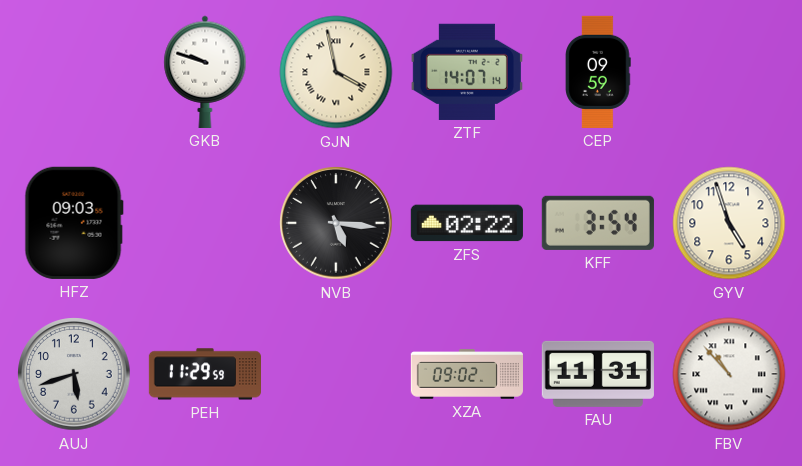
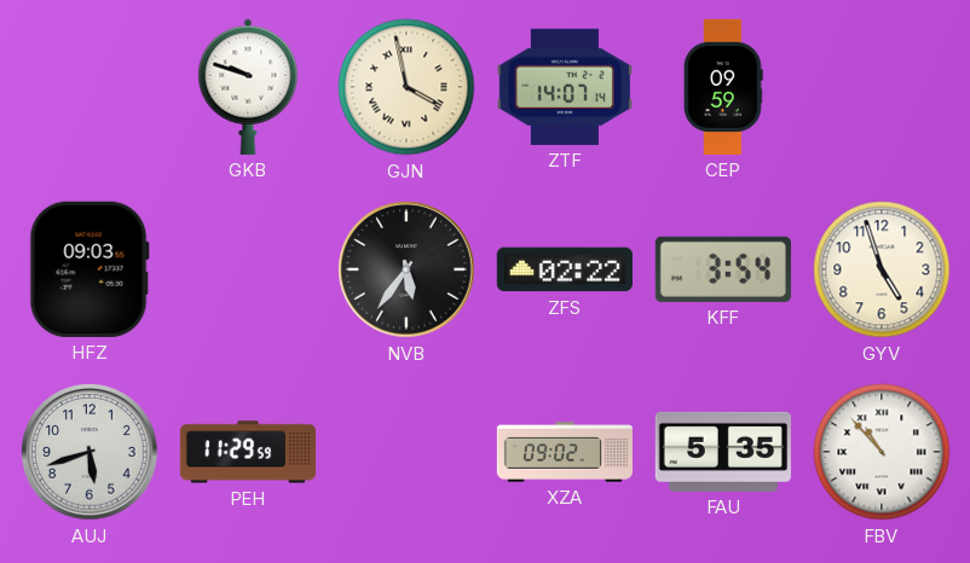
NVB: 5:16 -> 5:36
FAU: 11:31 -> 5:35
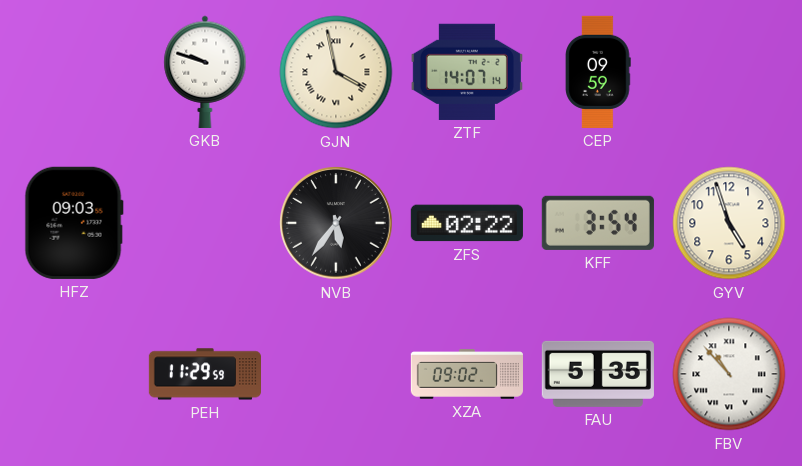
AUJ: 5:42 -> none
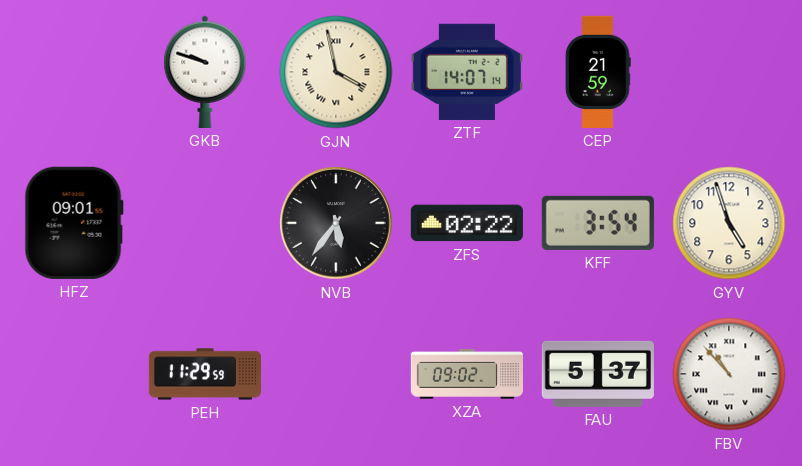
CEP: 09:59 -> 21:59
HFZ: 09:03 -> 09:01
FAU: 5:35 -> 5:37
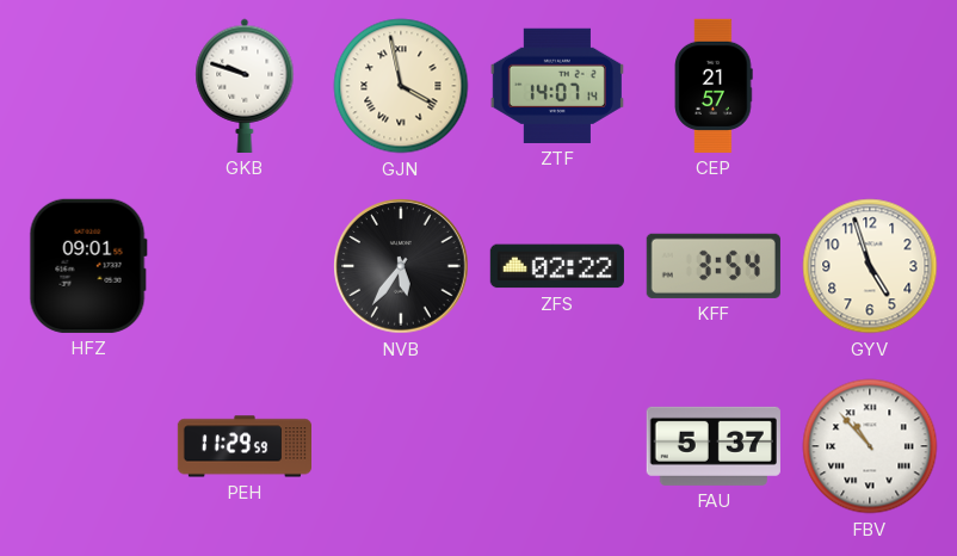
CEP: 21:59 -> 21:57
XZA: 09:02 -> none
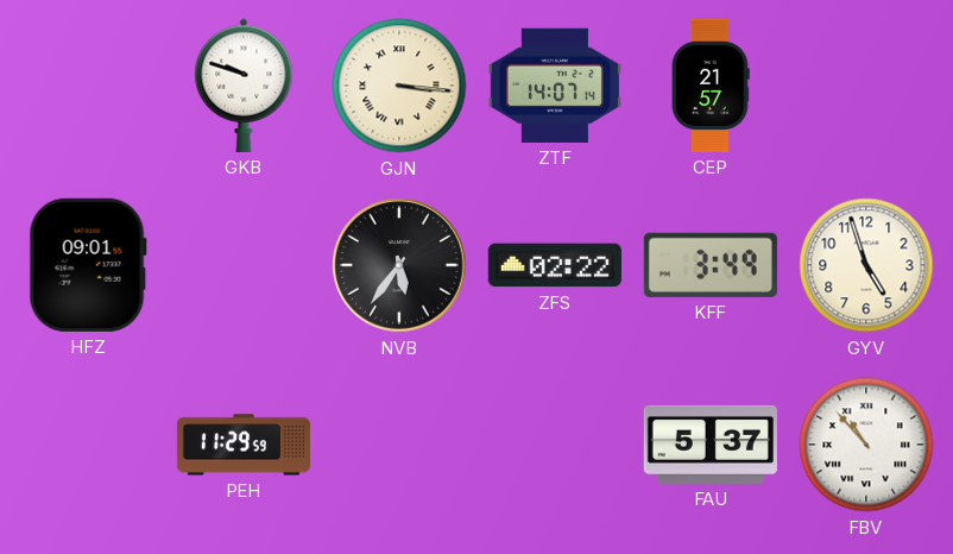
GJN: 3:58 -> 3:16
KFF: 3:54 -> 3:49
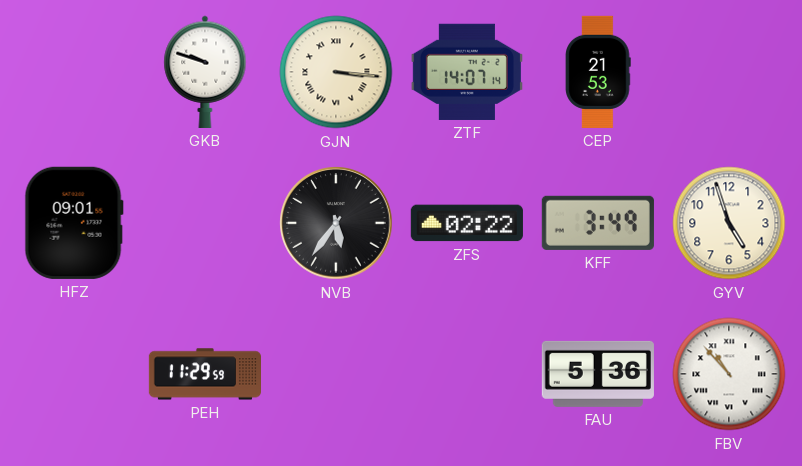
CEP: 21:57 -> 21:53
FAU: 5:37 -> 5:36
